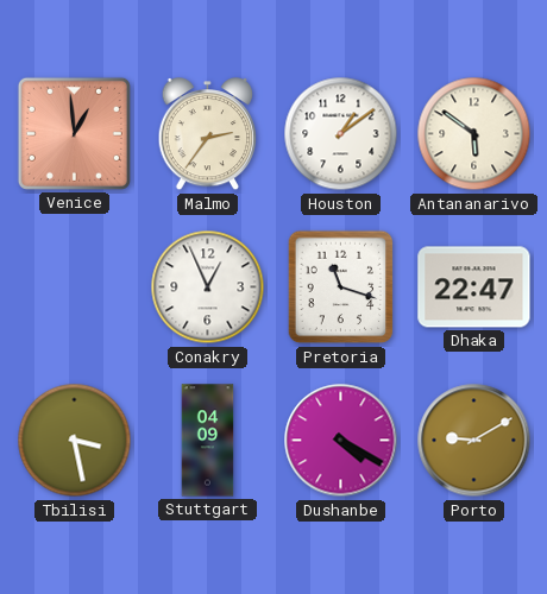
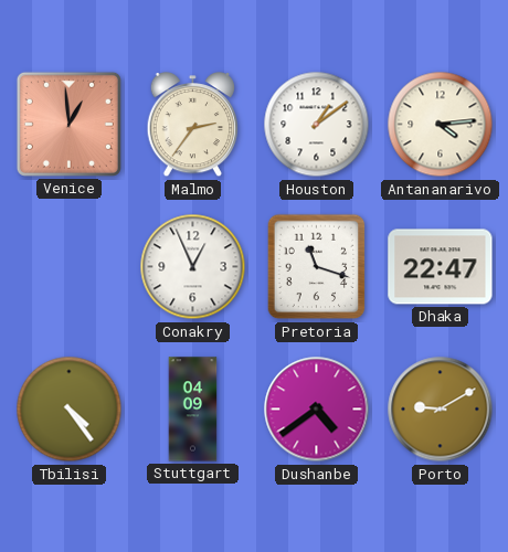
Antananarivo: 5:51 -> 4:14
Tbilisi: 3:28 -> 4:24
Dushanbe: 4:20 -> 4:39
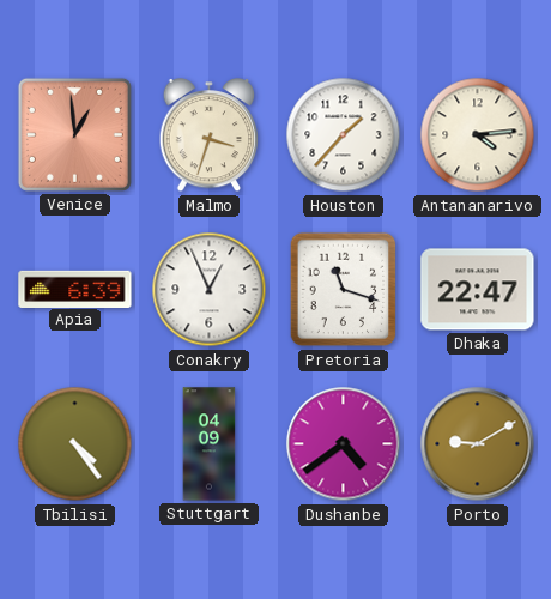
Malmo: 2:36 -> 3:33
Houston: 1:09 -> 1:37
Apia: none -> 6:39
